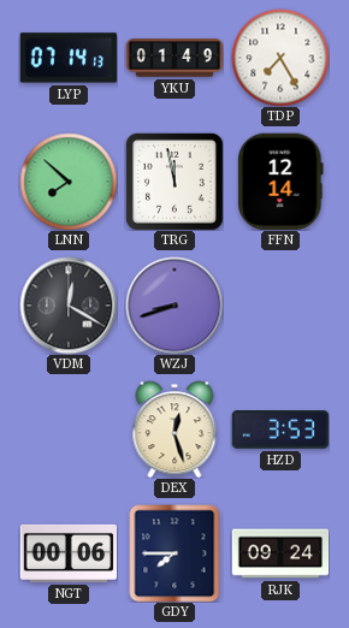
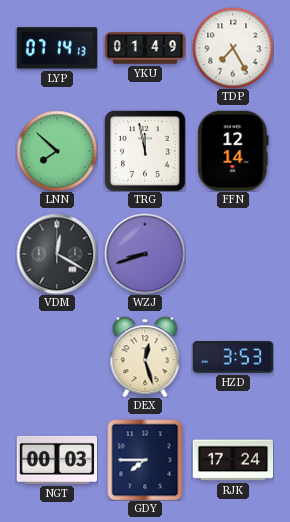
NGT: 00:06 -> 00:03
RJK: 09:24 -> 17:24
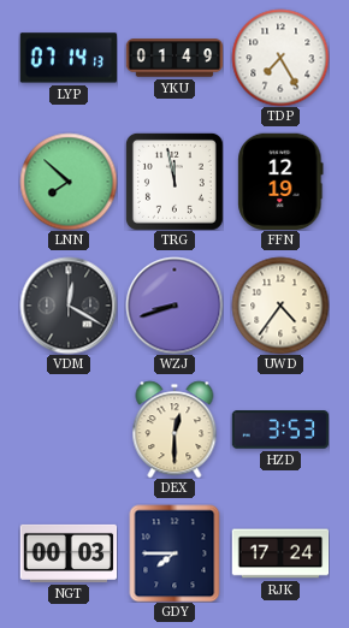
FFN: 12:14 -> 12:19
UWD: none -> 4:36
DEX: 12:27 -> 12:30
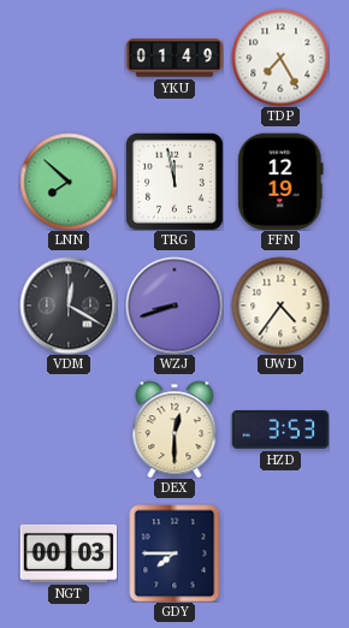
LYP: 07:14 -> none
RJK: 17:24 -> none
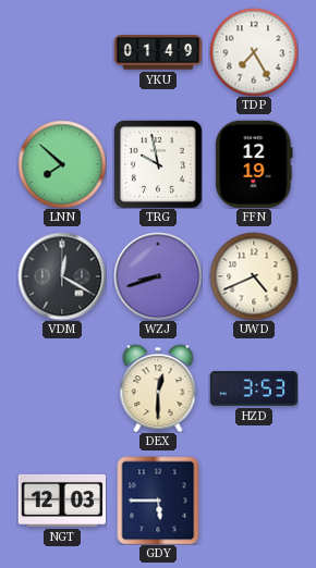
TRG: 11:58 -> 9:58
UWD: 4:36 -> 4:41
NGT: 00:03 -> 12:03
GDY: 7:45 -> 5:45
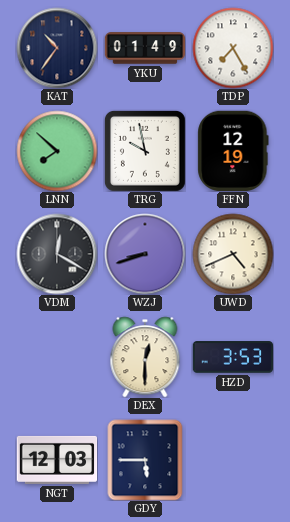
KAT: none -> 10:36
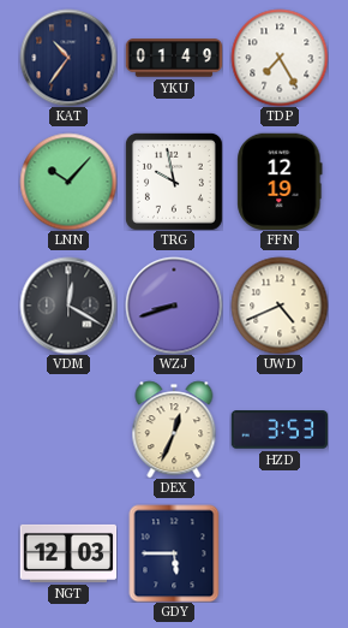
LNN: 7:52 -> 10:07
DEX: 12:30 -> 12:34
